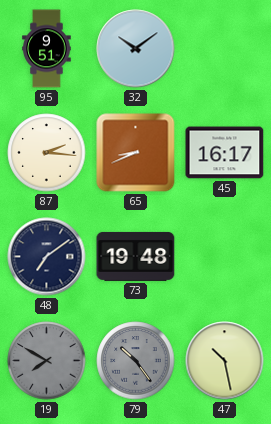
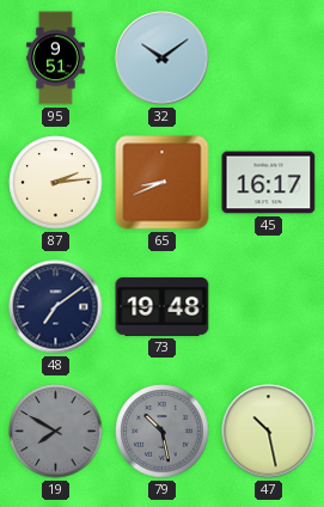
87: 2:16 -> 2:14
79: 10:24 -> 10:28
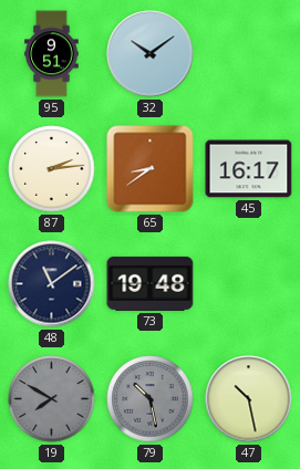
65: 8:41 -> 8:39
48: 7:09 -> 11:09
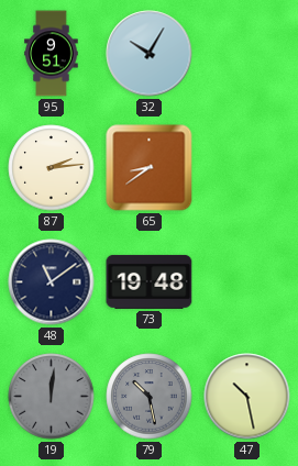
32: 10:09 -> 10:05
45: 16:17 -> none
19: 7:50 -> 12:01
